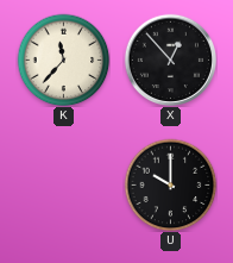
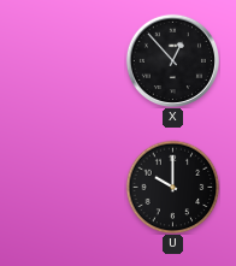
K: 11:37 -> none
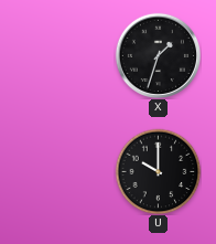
X: 12:53 -> 1:33
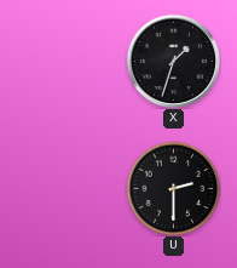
U: 10:00 -> 2:30
